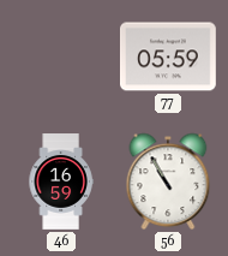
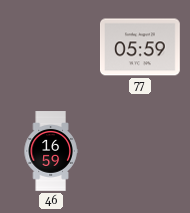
56: 10:55 -> none
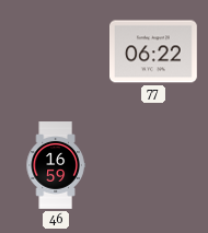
77: 05:59 -> 06:22
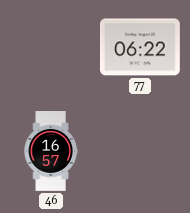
46: 16:59 -> 16:57
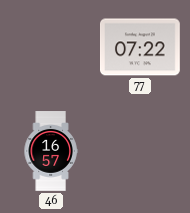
77: 06:22 -> 07:22
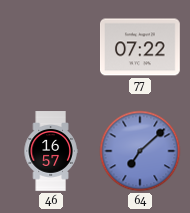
64: none -> 7:08
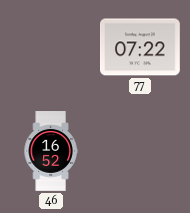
46: 16:57 -> 16:52
64: 7:08 -> none
